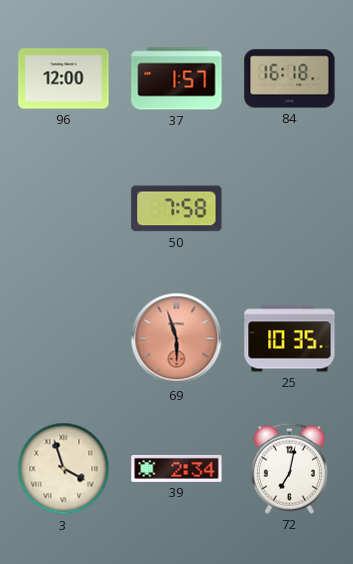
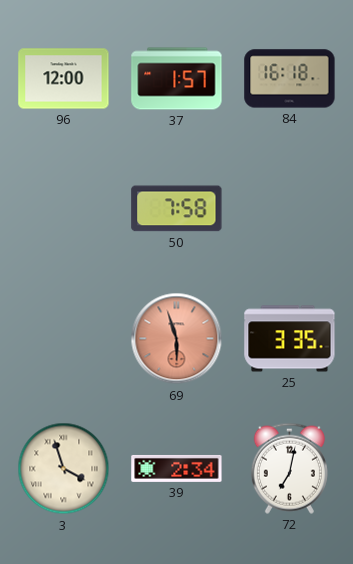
25: 10:35 -> 3:35
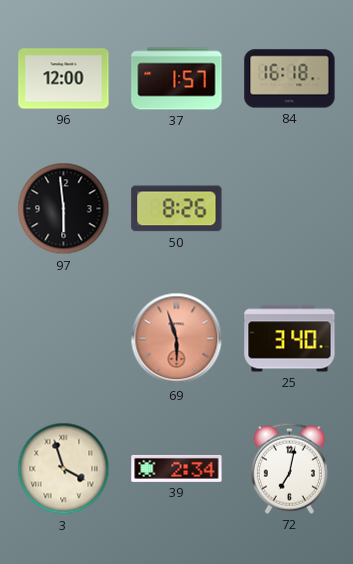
97: none -> 5:59
50: 7:58 -> 8:26
25: 3:35 -> 3:40
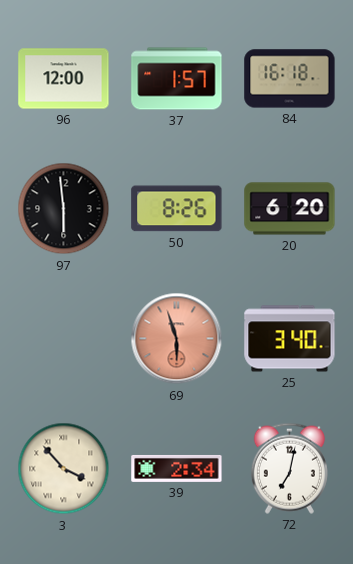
20: none -> 6:20
3: 3:57 -> 3:53
